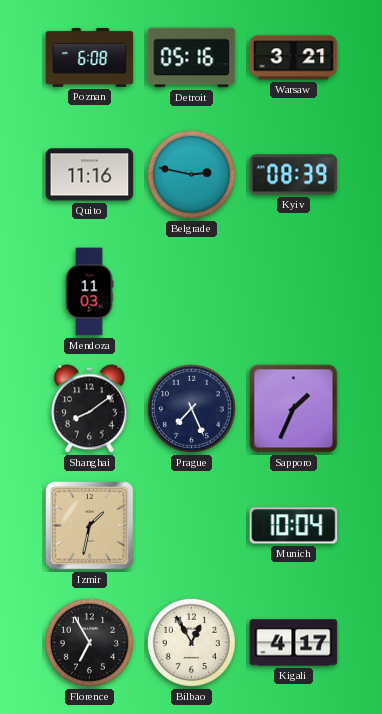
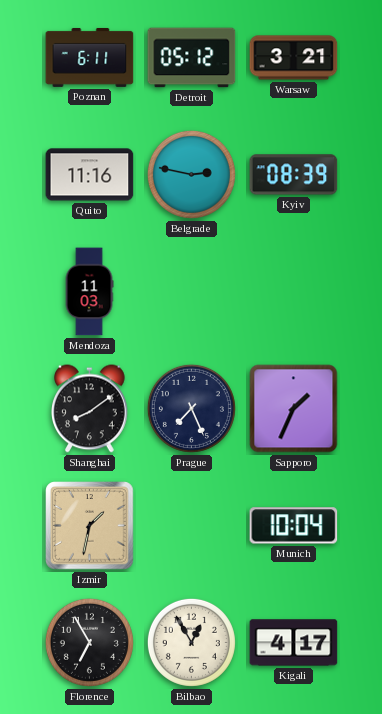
Poznan: 6:08 -> 6:11
Detroit: 05:16 -> 05:12
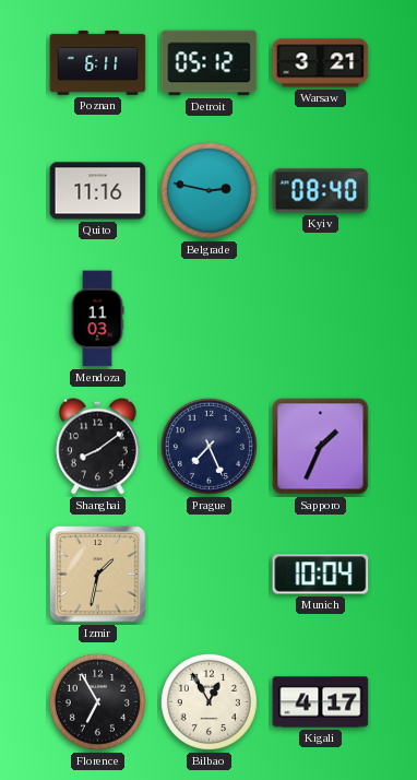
Kyiv: 08:39 -> 08:40
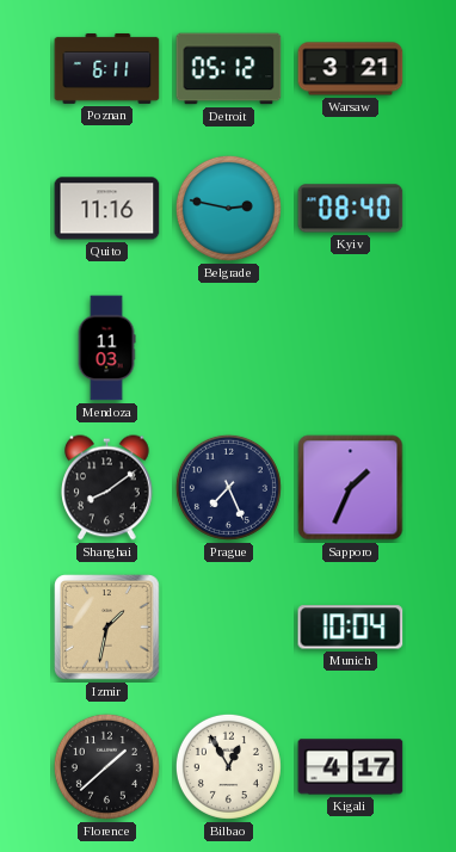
Florence: 6:55 -> 1:38
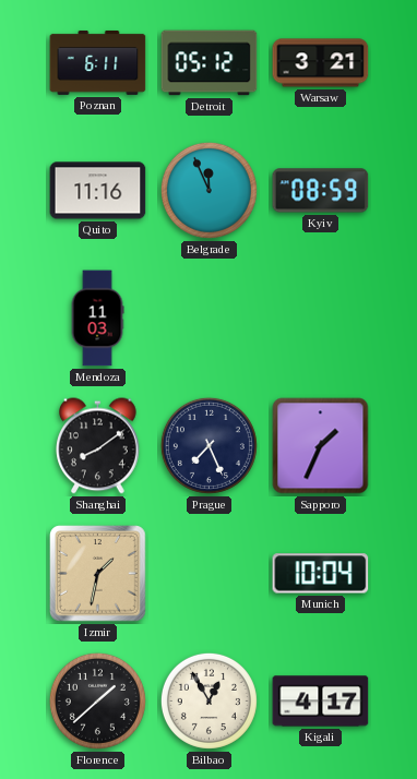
Belgrade: 2:47 -> 11:56
Kyiv: 08:40 -> 08:59
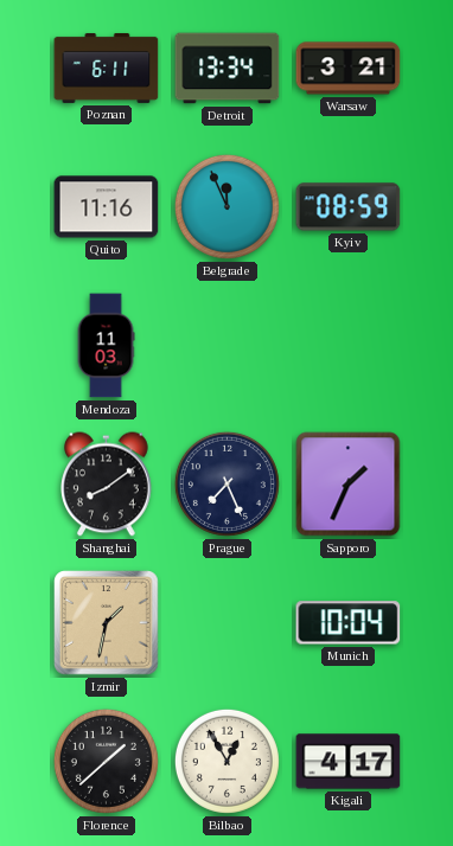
Detroit: 05:12 -> 13:34
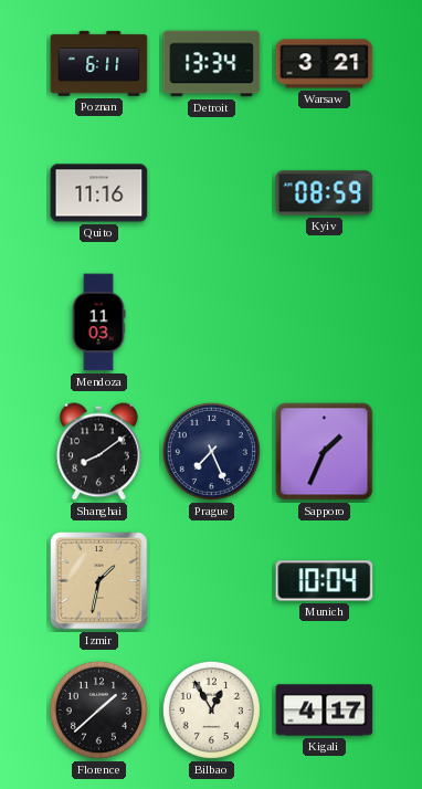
Belgrade: 11:56 -> none
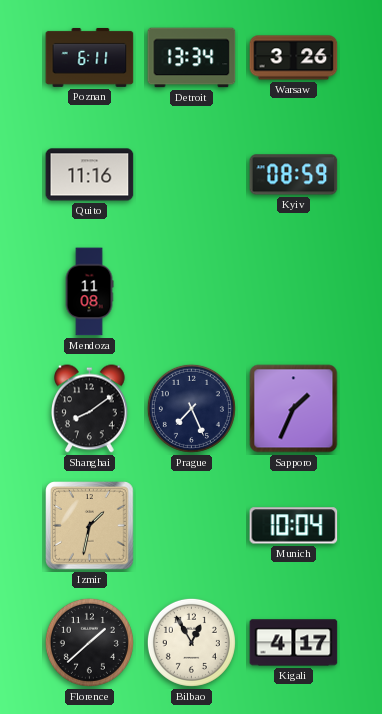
Warsaw: 3:21 -> 3:26
Mendoza: 11:03 -> 11:08
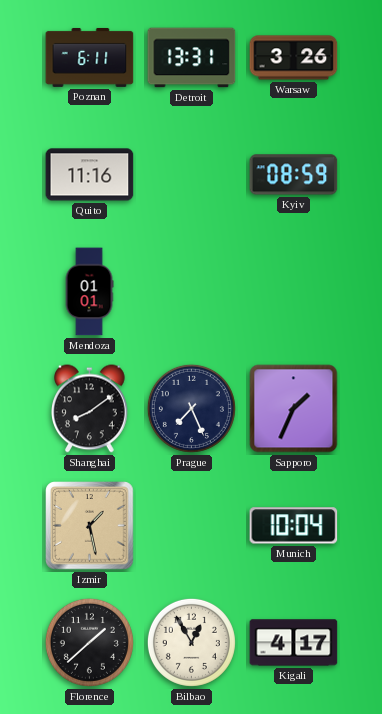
Detroit: 13:34 -> 13:31
Mendoza: 11:08 -> 01:01
Izmir: 1:32 -> 1:28
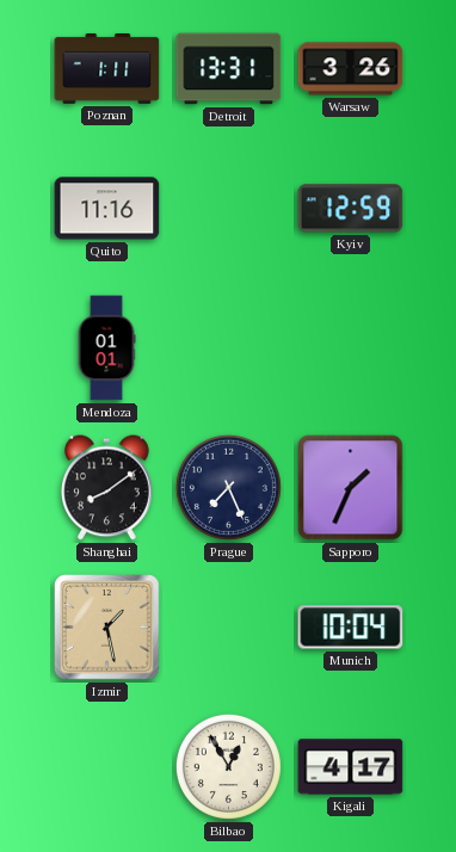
Poznan: 6:11 -> 1:11
Kyiv: 08:59 -> 12:59
Florence: 1:38 -> none
